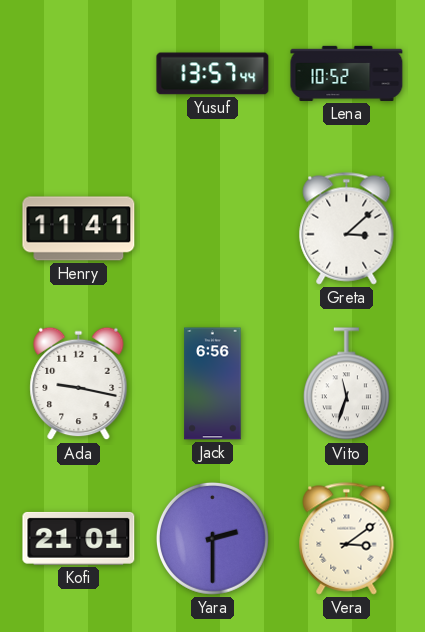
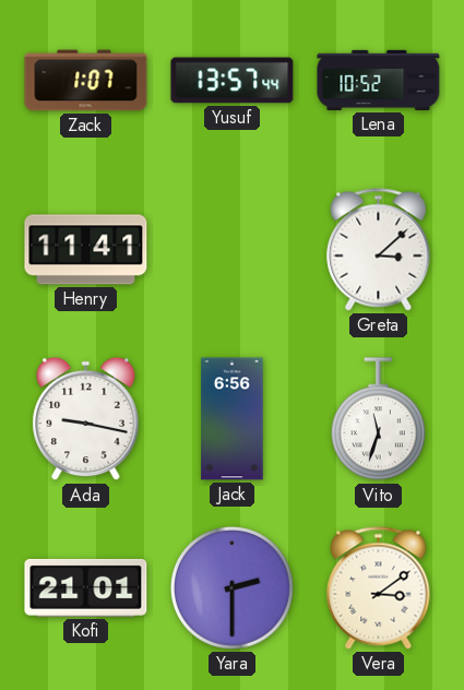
Zack: none -> 1:07
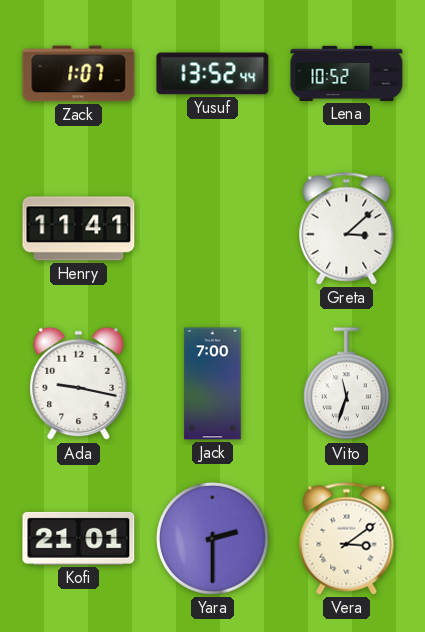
Yusuf: 13:57 -> 13:52
Jack: 6:56 -> 7:00
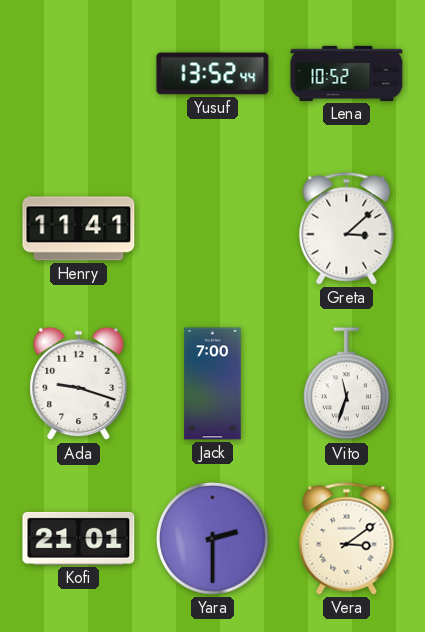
Zack: 1:07 -> none
Ada: 9:17 -> 9:18
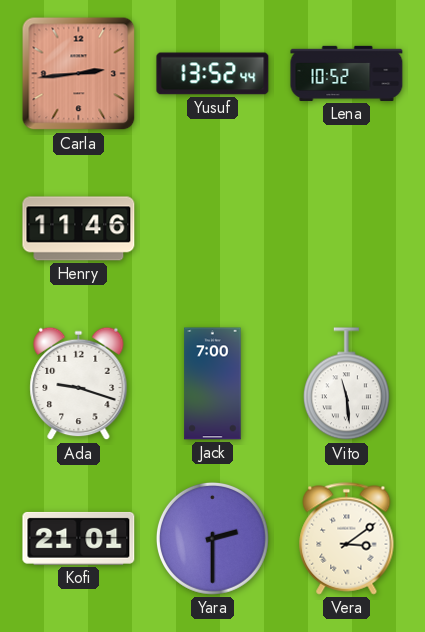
Carla: none -> 2:44
Henry: 11:41 -> 11:46
Greta: 3:08 -> none
Vito: 11:33 -> 11:29
